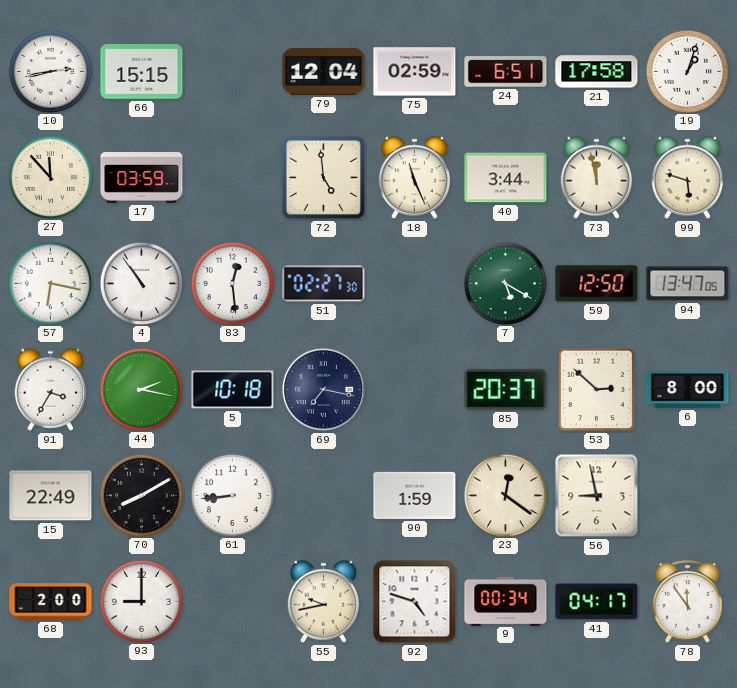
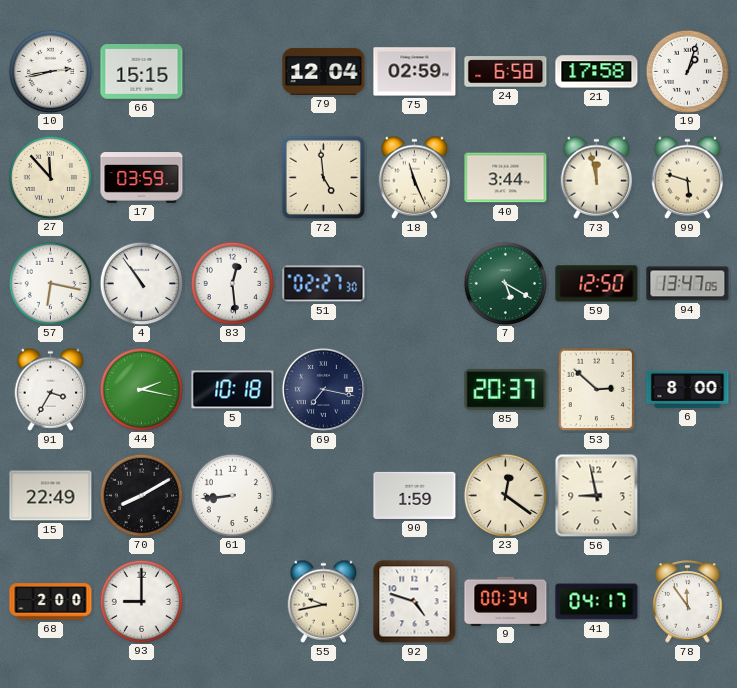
24: 6:51 -> 6:58
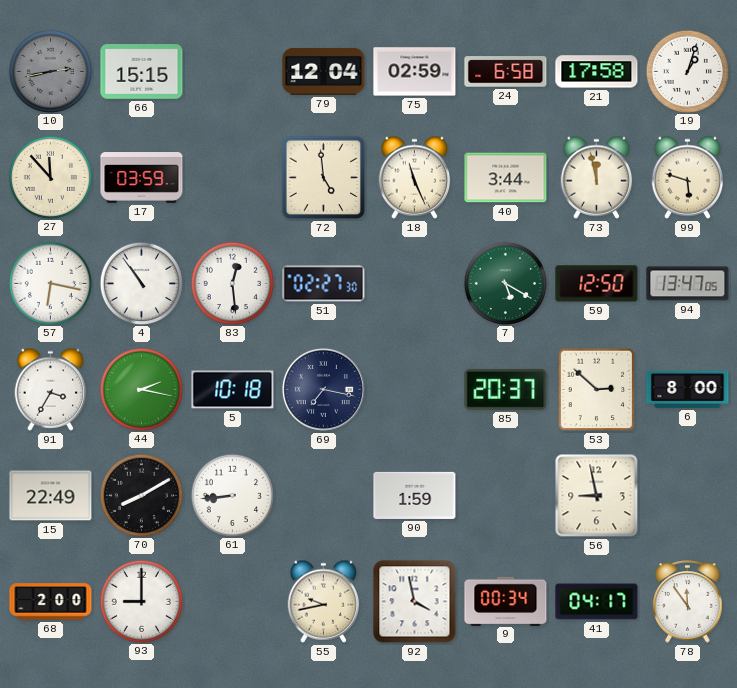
10 dial: white -> grey
23: 12:21 -> none
92: 4:48 -> 3:58
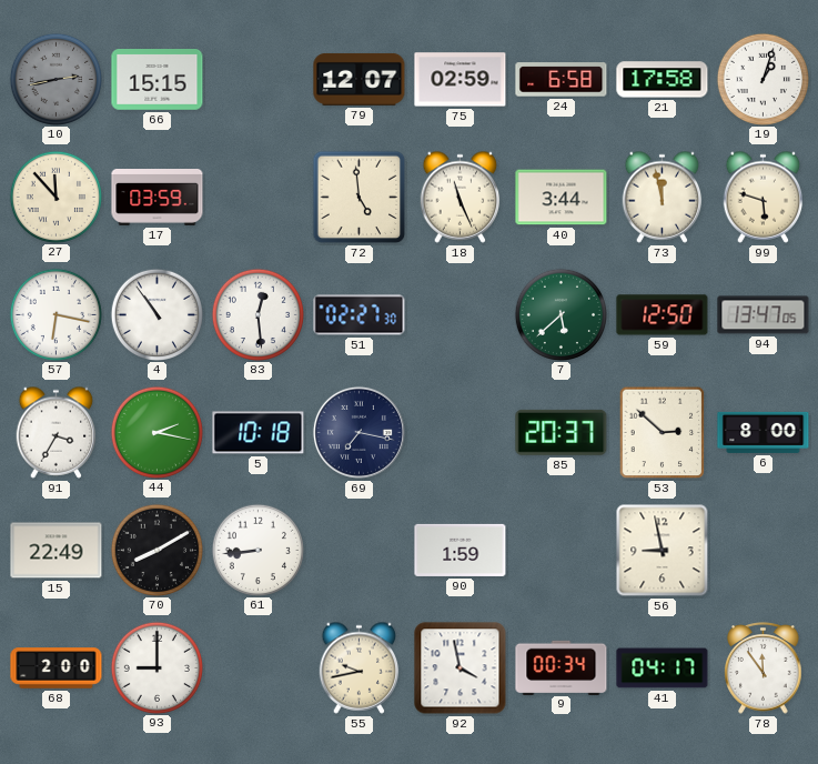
79: 12:04 -> 12:07
7: 5:20 -> 5:38
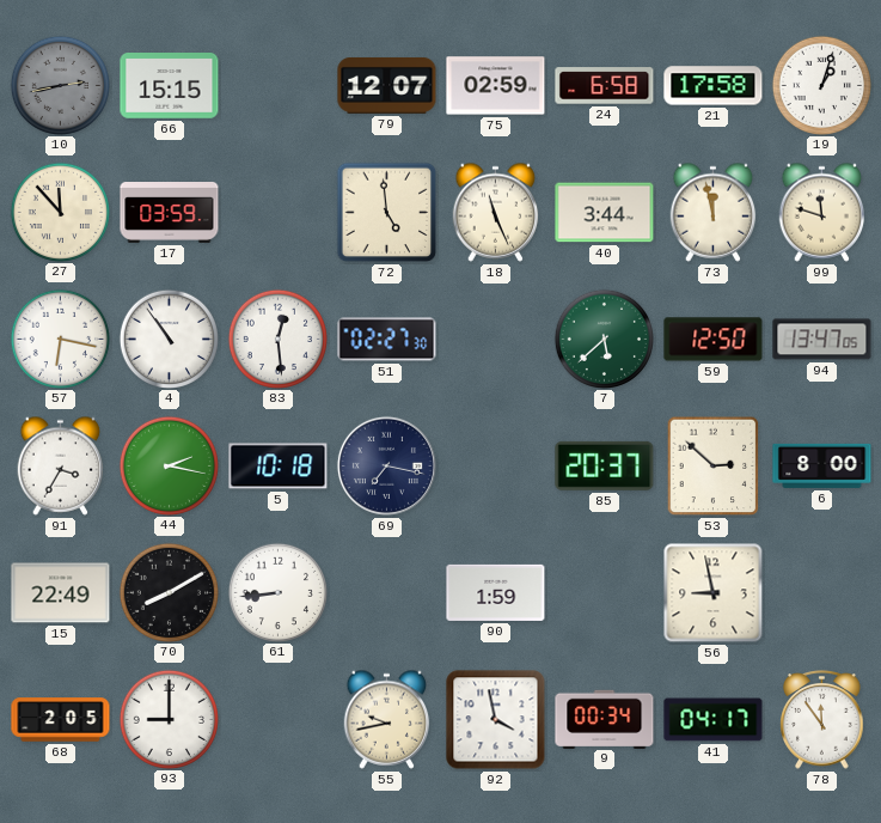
99: 5:48 -> 11:48
68: 2:00 -> 2:05
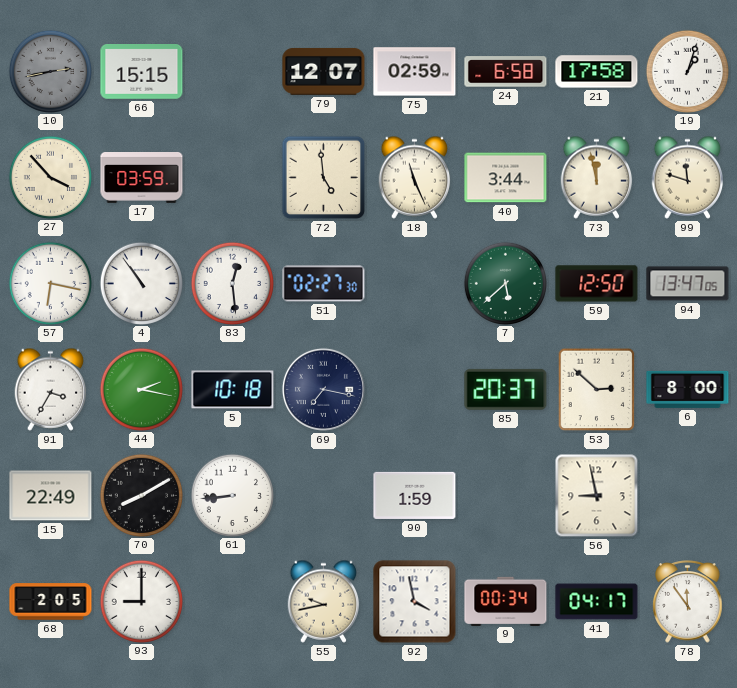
27: 11:53 -> 3:53
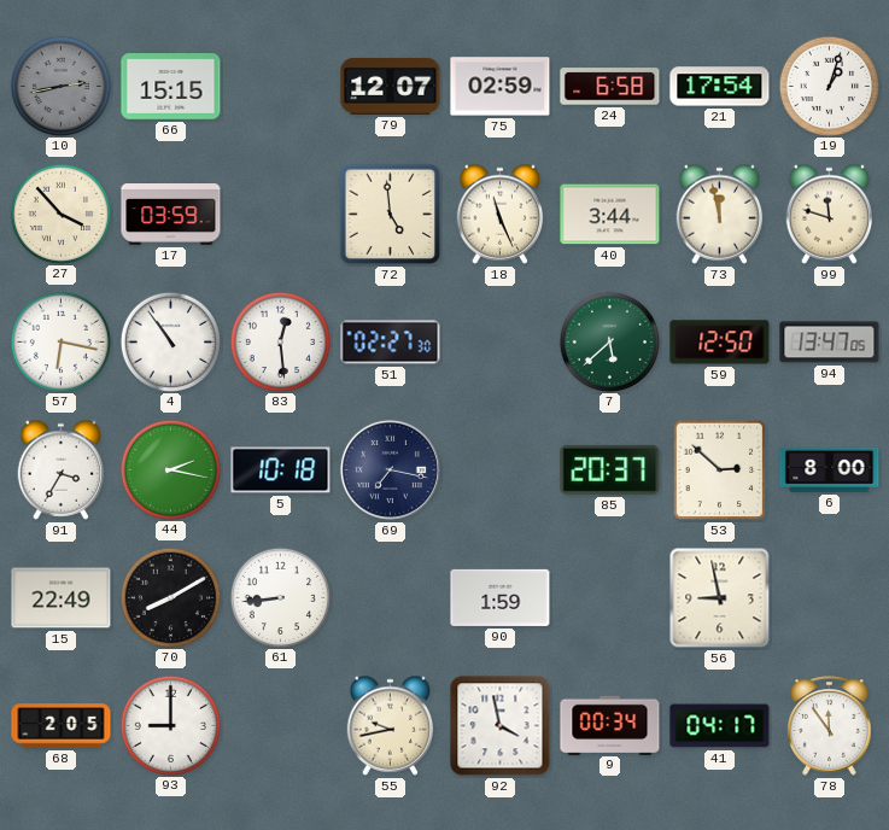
21: 17:58 -> 17:54
